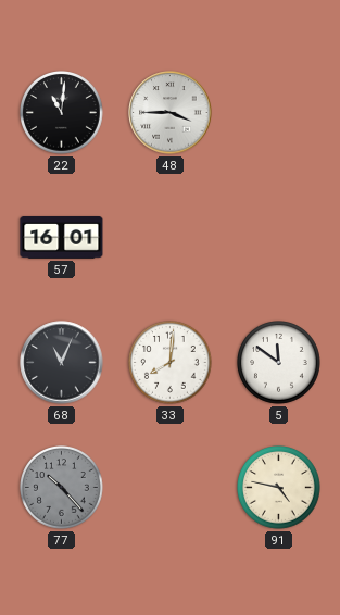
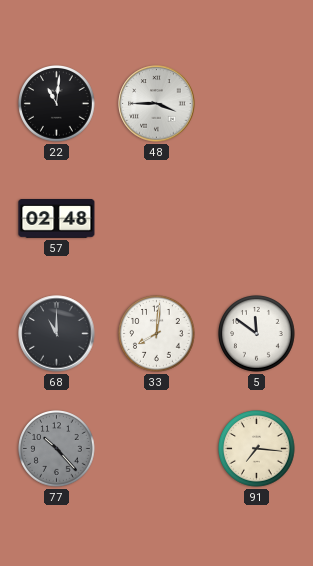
57: 16:01 -> 02:48
68: 11:04 -> 11:00
91: 4:47 -> 7:16
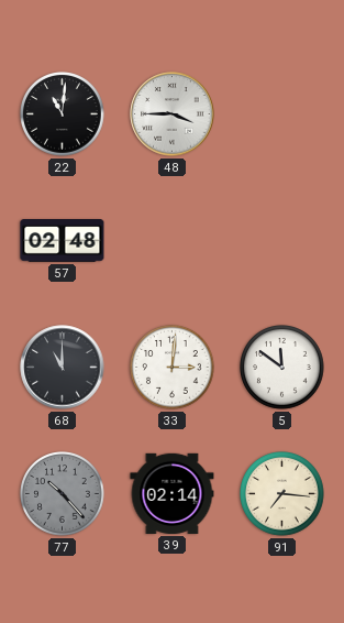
33: 8:01 -> 3:01
39: none -> 02:14
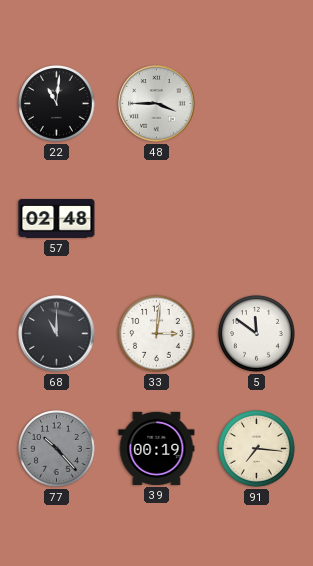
39: 02:14 -> 00:19
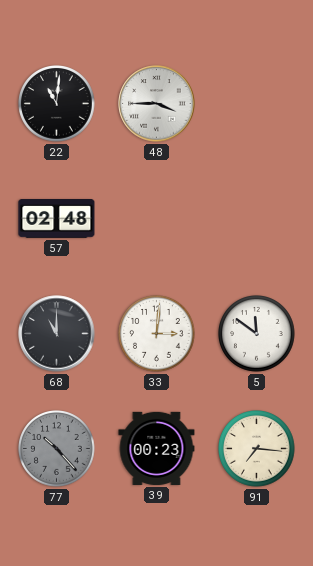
39: 00:19 -> 00:23
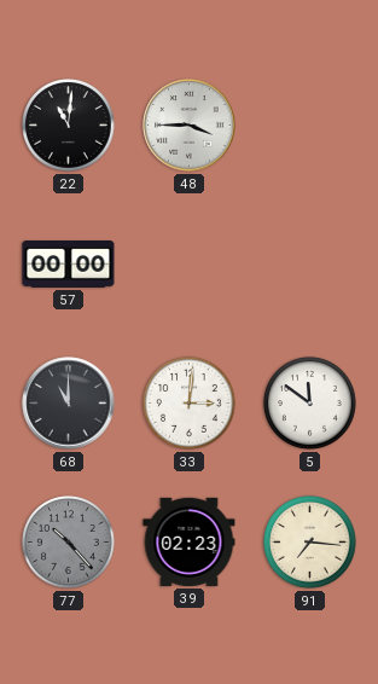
57: 02:48 -> 00:00
39: 00:23 -> 02:23
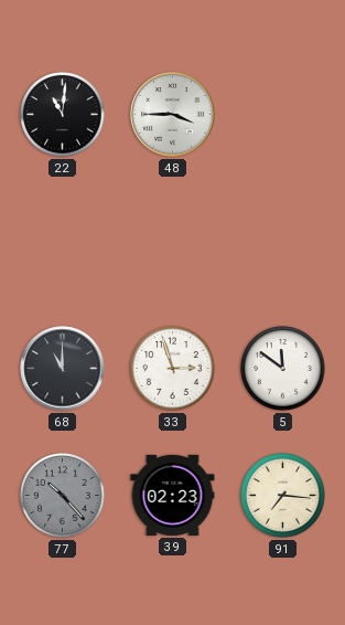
57: 00:00 -> none
33: 3:01 -> 2:57
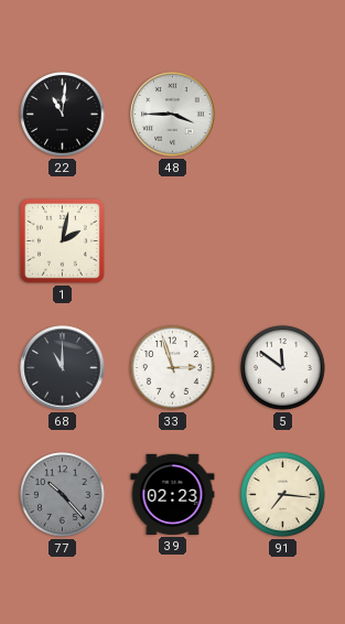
1: none -> 2:02
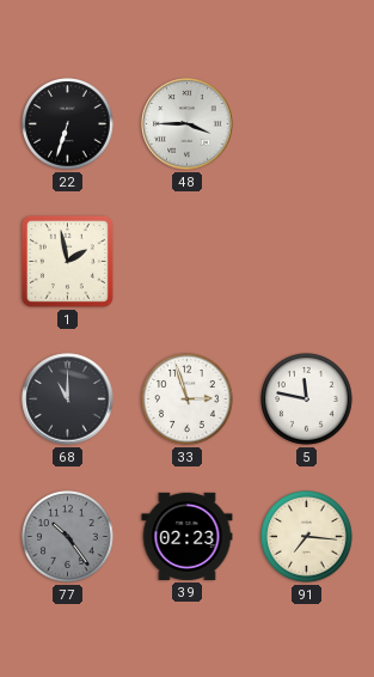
22: 11:01 -> 6:33
1: 2:02 -> 1:58
5: 11:51 -> 11:47
77: 10:23 -> 10:24
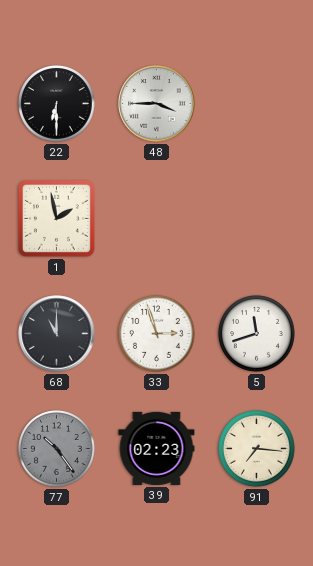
22: 6:33 -> 6:30
5: 11:47 -> 11:42
